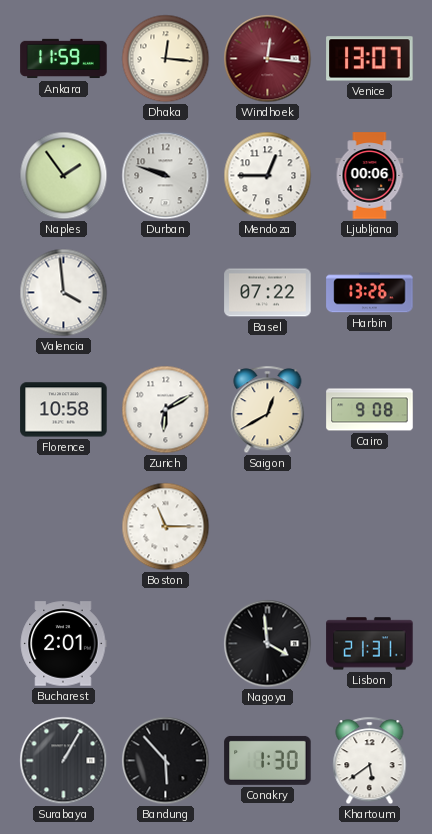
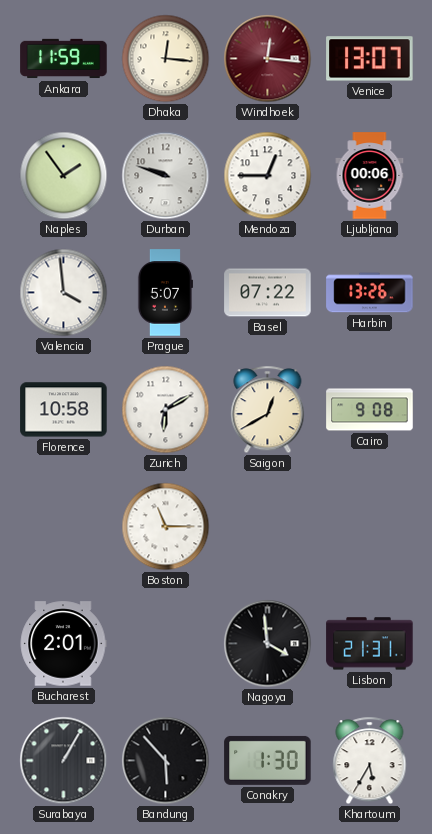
Prague: none -> 5:07
Khartoum: 5:39 -> 5:35
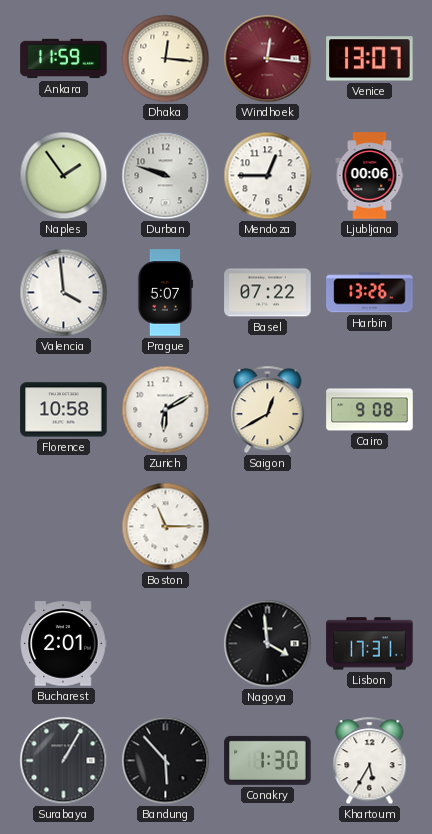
Lisbon: 21:31 -> 17:31
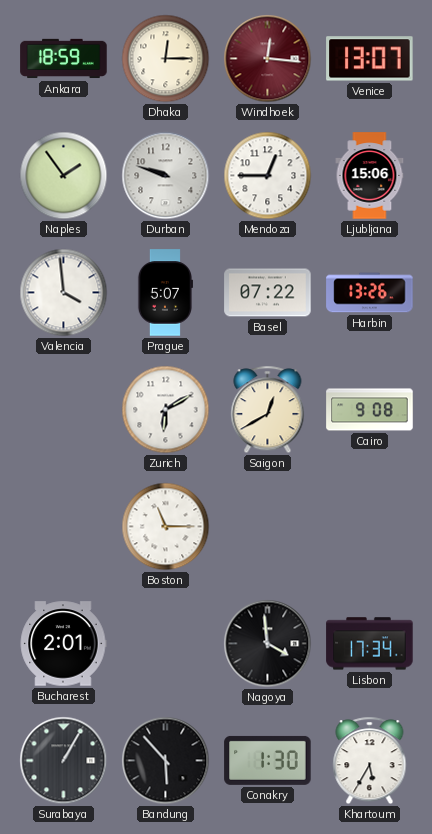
Ankara: 11:59 -> 18:59
Dhaka: 12:16 -> 12:15
Ljubljana: 00:06 -> 15:06
Florence: 10:58 -> none
Lisbon: 17:31 -> 17:34
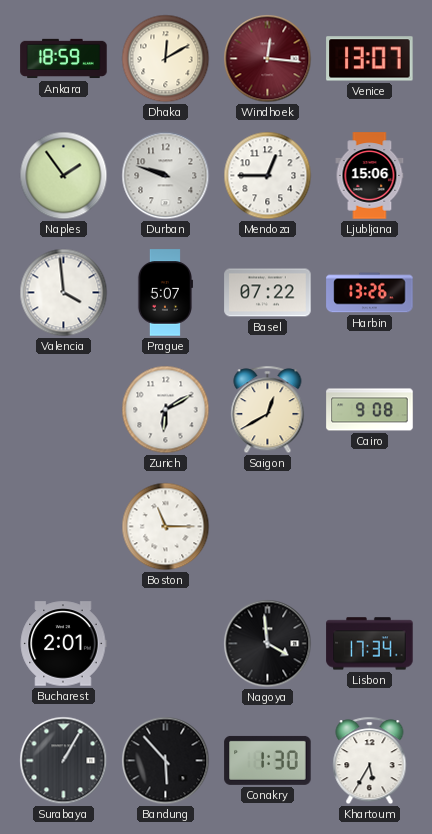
Dhaka: 12:15 -> 12:10
